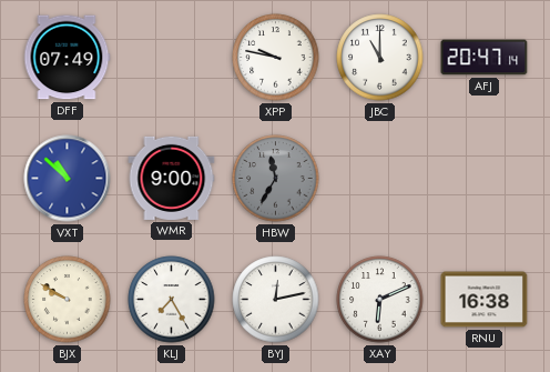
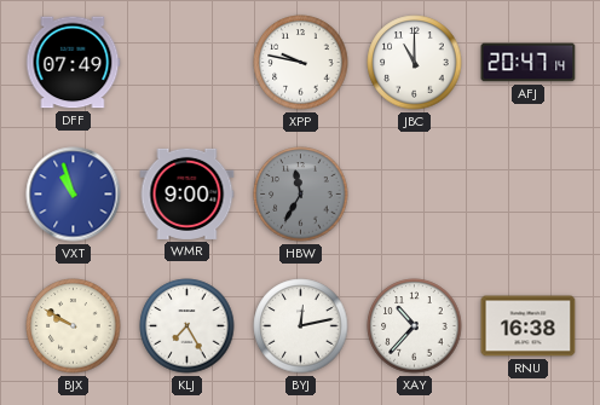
VXT: 10:52 -> 10:57
XAY: 6:11 -> 10:37
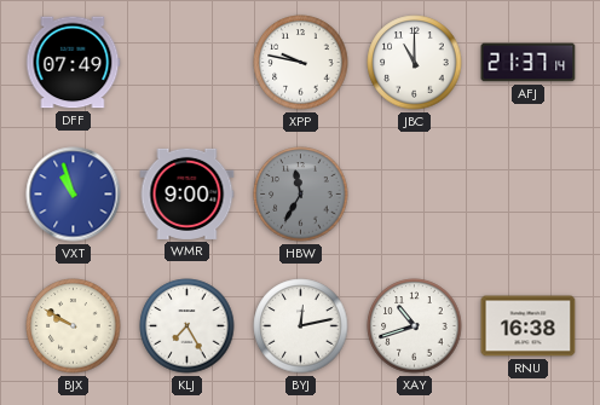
AFJ: 20:47 -> 21:37
XAY: 10:37 -> 10:42
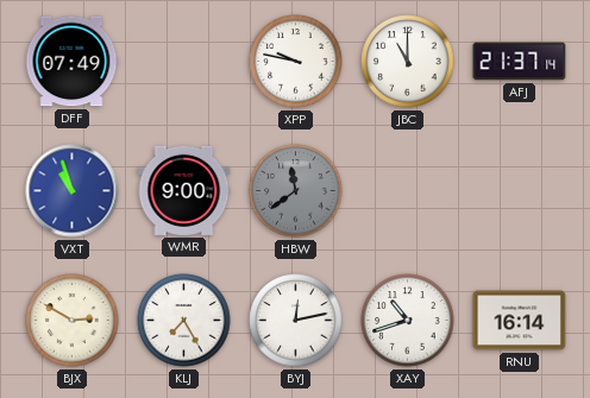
HBW: 11:35 -> 11:39
BJX: 9:50 -> 2:50
RNU: 16:38 -> 16:14
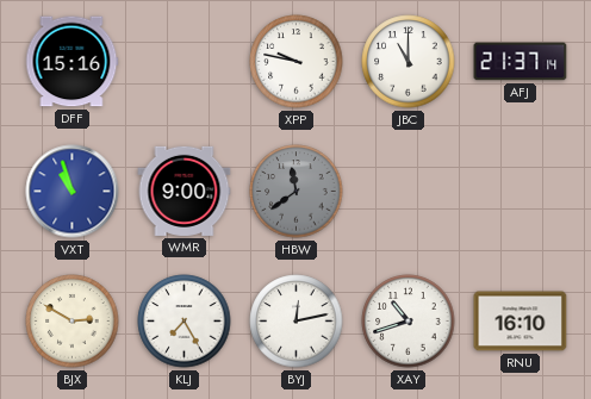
DFF: 07:49 -> 15:16
RNU: 16:14 -> 16:10
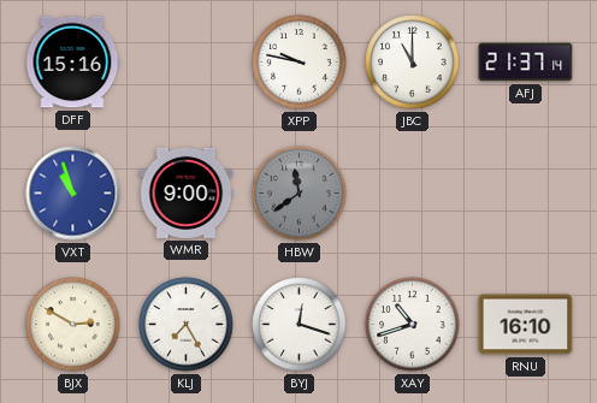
BYJ: 12:13 -> 12:18
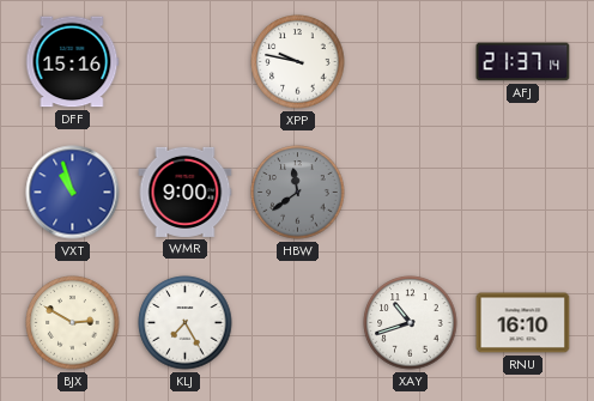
JBC: 11:00 -> none
BYJ: 12:18 -> none
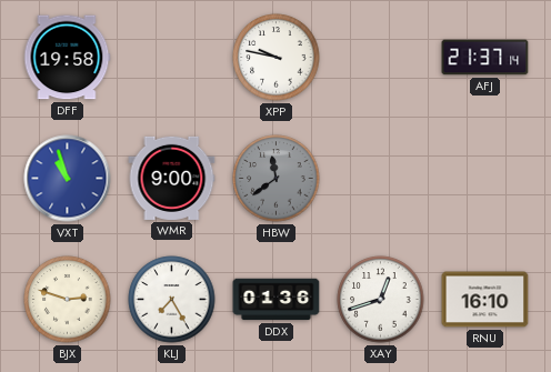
DFF: 15:16 -> 19:58
BJX: 2:50 -> 2:48
DDX: none -> 01:36
XAY: 10:42 -> 12:42
